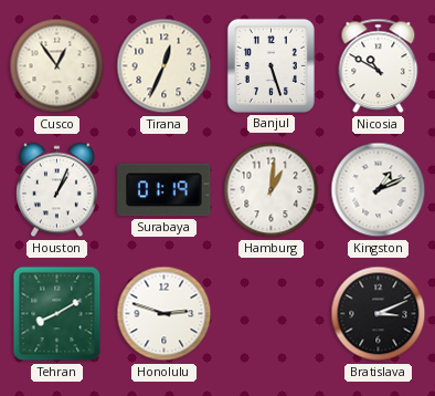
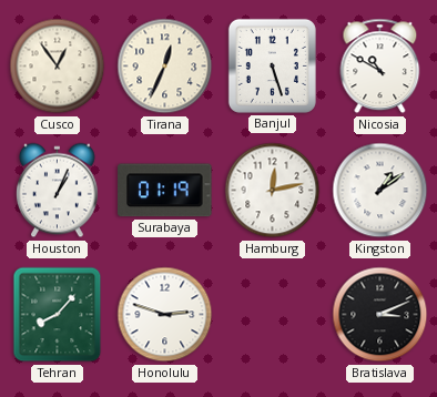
Hamburg: 1:01 -> 12:13
Kingston: 1:11 -> 1:09
Tehran: 8:10 -> 8:07
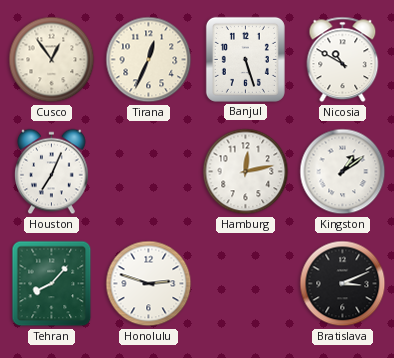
Houston: 1:04 -> 7:04
Surabaya: 01:19 -> none
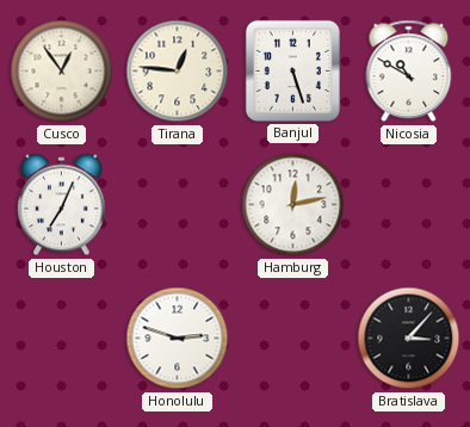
Tirana: 12:34 -> 12:46
Kingston: 1:09 -> none
Tehran: 8:07 -> none
Bratislava: 3:11 -> 3:07
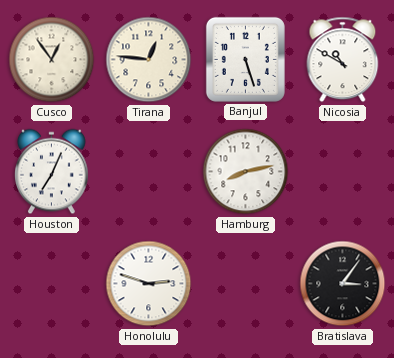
Hamburg: 12:13 -> 8:13
Bratislava: 3:07 -> 3:06
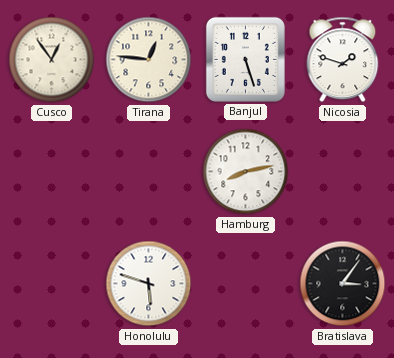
Nicosia: 10:50 -> 1:48
Houston: 7:04 -> none
Honolulu: 2:48 -> 5:48
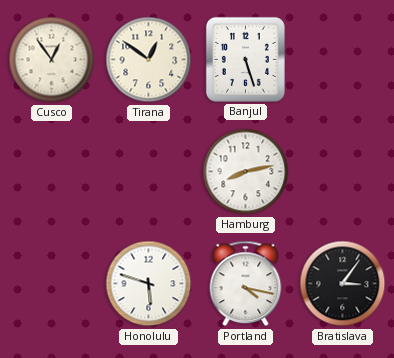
Tirana: 12:46 -> 12:51
Nicosia: 1:48 -> none
Portland: none -> 4:17
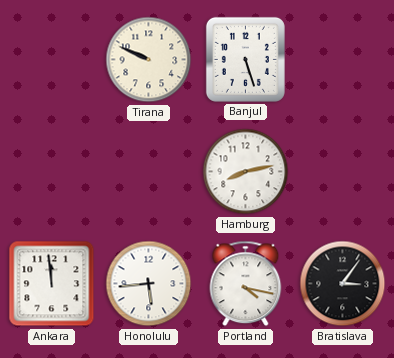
Cusco: 12:54 -> none
Tirana: 12:51 -> 9:49
Ankara: none -> 11:59
Honolulu: 5:48 -> 5:44
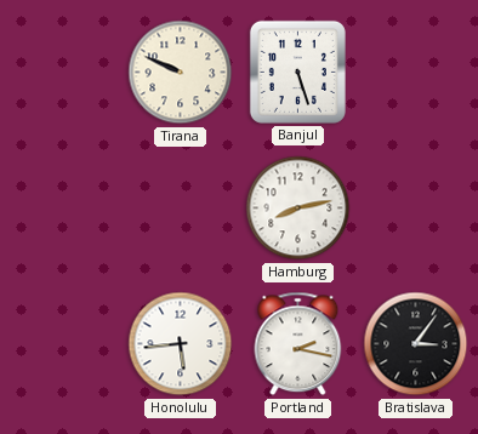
Ankara: 11:59 -> none
Portland: 4:17 -> 2:17
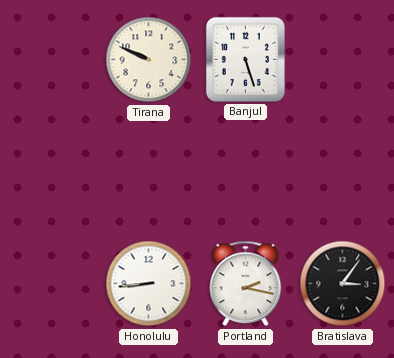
Hamburg: 8:13 -> none
Honolulu: 5:44 -> 8:44
